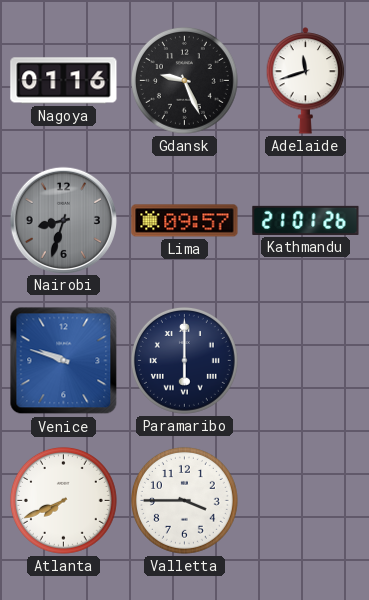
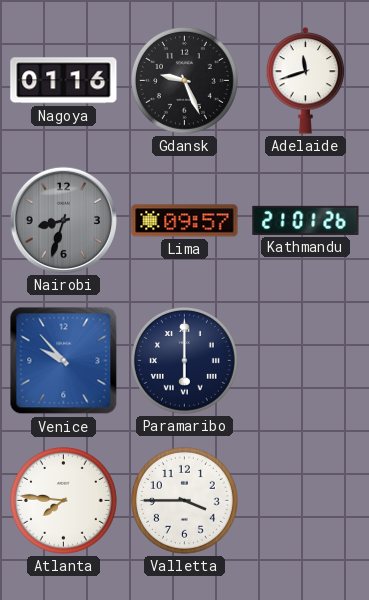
Venice: 9:48 -> 9:53
Atlanta: 7:41 -> 7:46
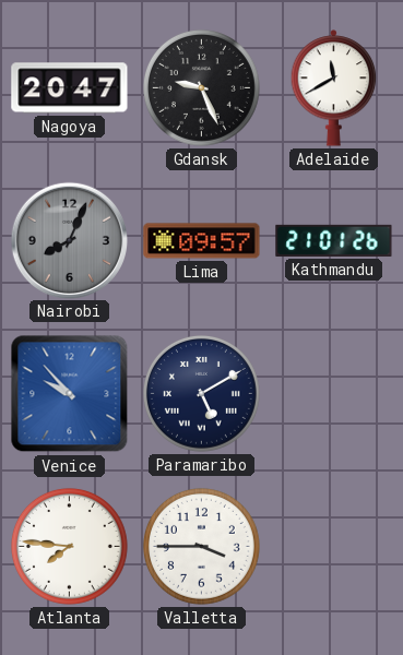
Nagoya: 01:16 -> 20:47
Adelaide: 11:42 -> 11:40
Nairobi: 8:33 -> 8:04
Paramaribo: 6:00 -> 5:10
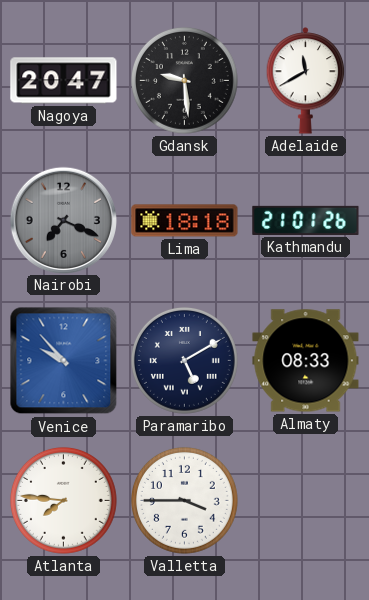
Gdansk: 9:26 -> 9:29
Nairobi: 8:04 -> 7:19
Lima: 09:57 -> 18:18
Almaty: none -> 08:33
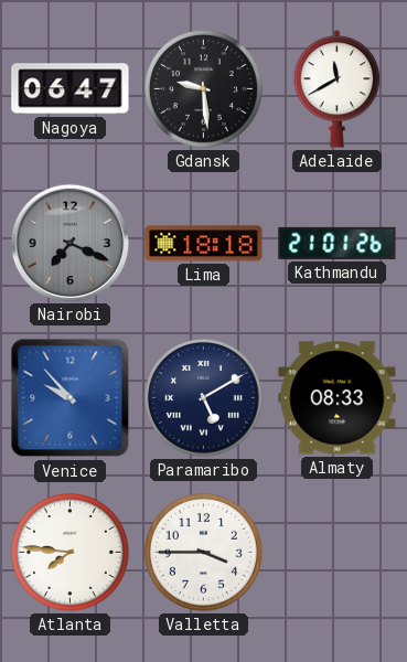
Nagoya: 20:47 -> 06:47
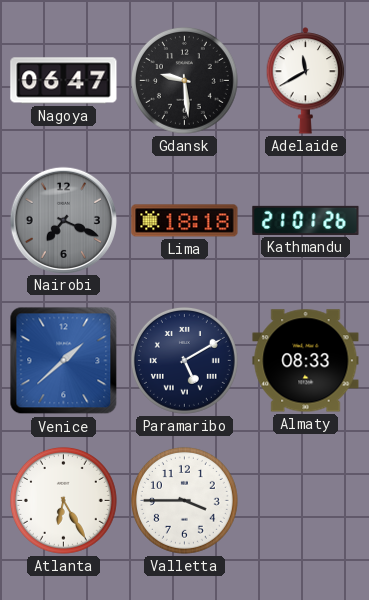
Venice: 9:53 -> 1:38
Atlanta: 7:46 -> 6:25
